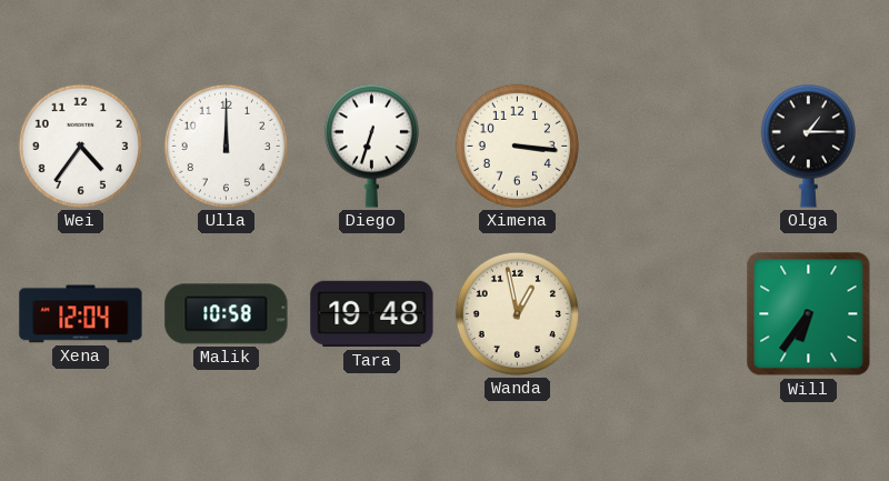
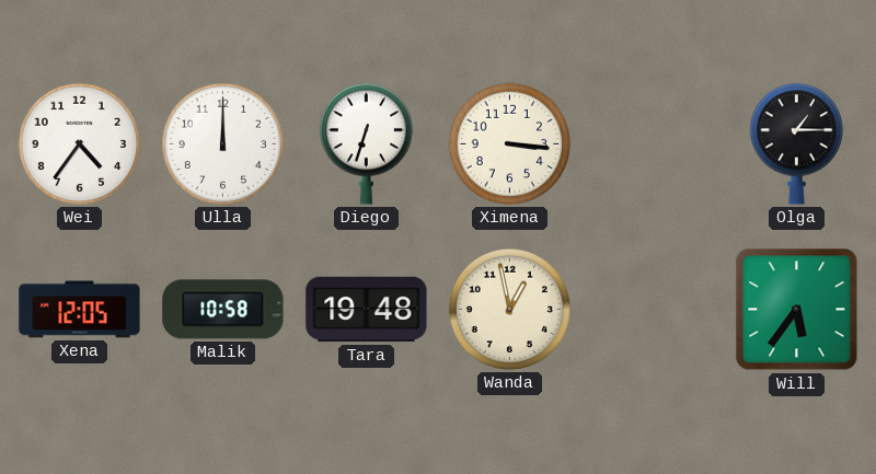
Xena: 12:04 -> 12:05
Will: 6:36 -> 5:36
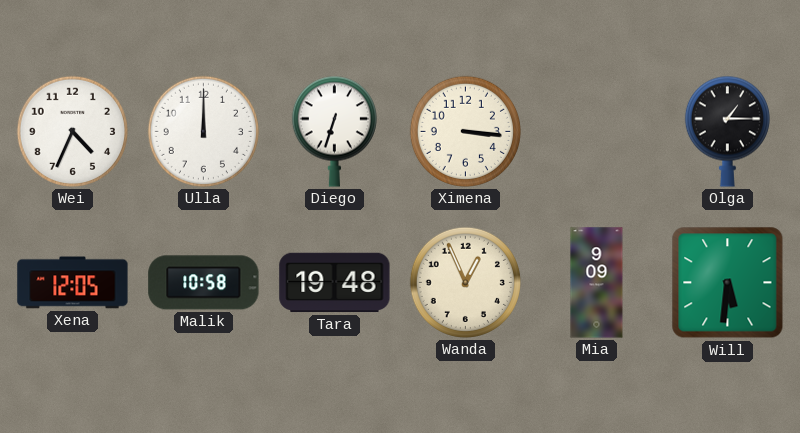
Wei: 4:36 -> 4:34
Wanda: 12:58 -> 12:56
Mia: none -> 9:09
Will: 5:36 -> 5:31
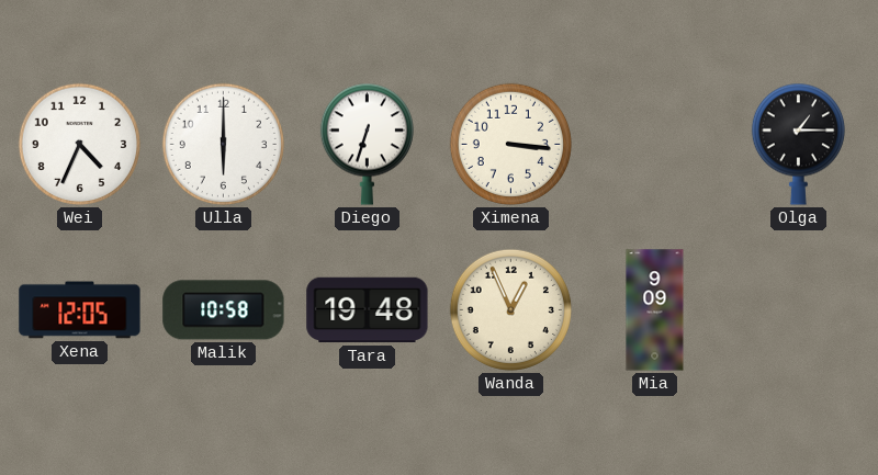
Ulla: 12:00 -> 6:00
Will: 5:31 -> none
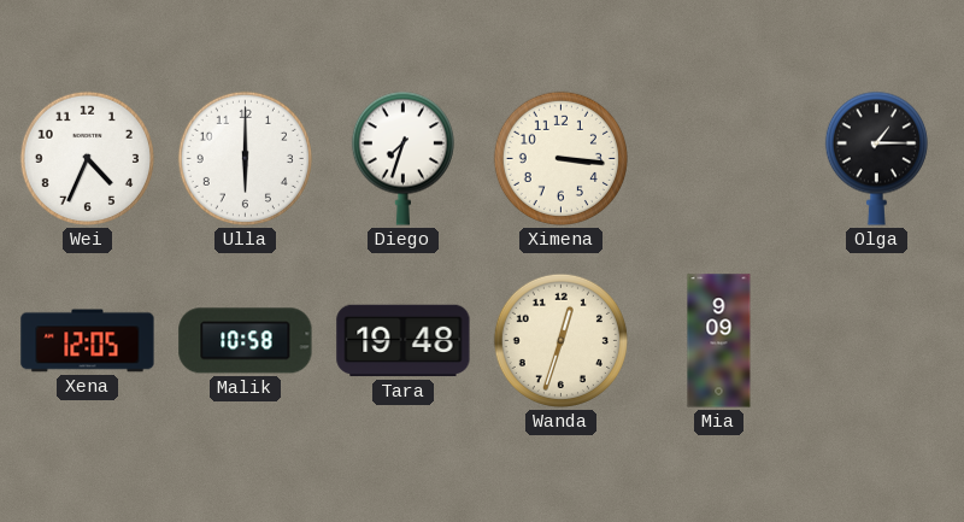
Diego: 6:33 -> 7:33
Wanda: 12:56 -> 12:33
